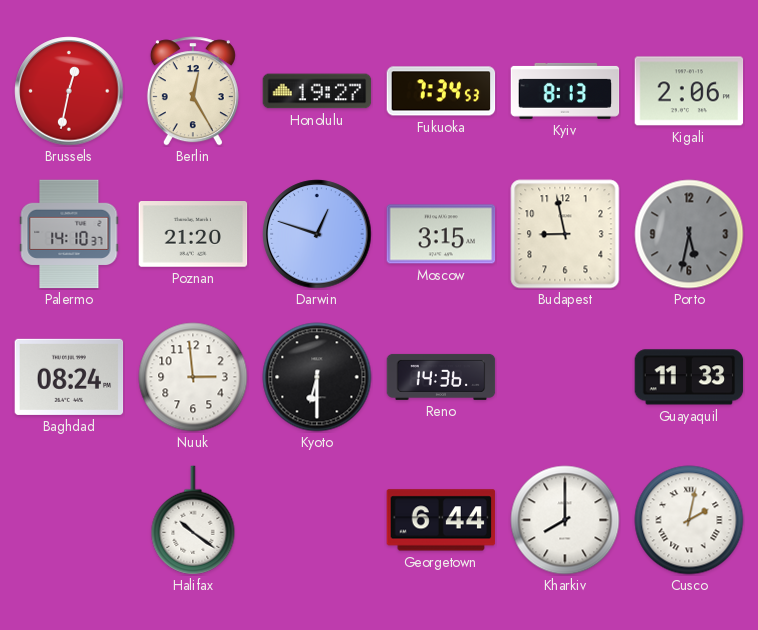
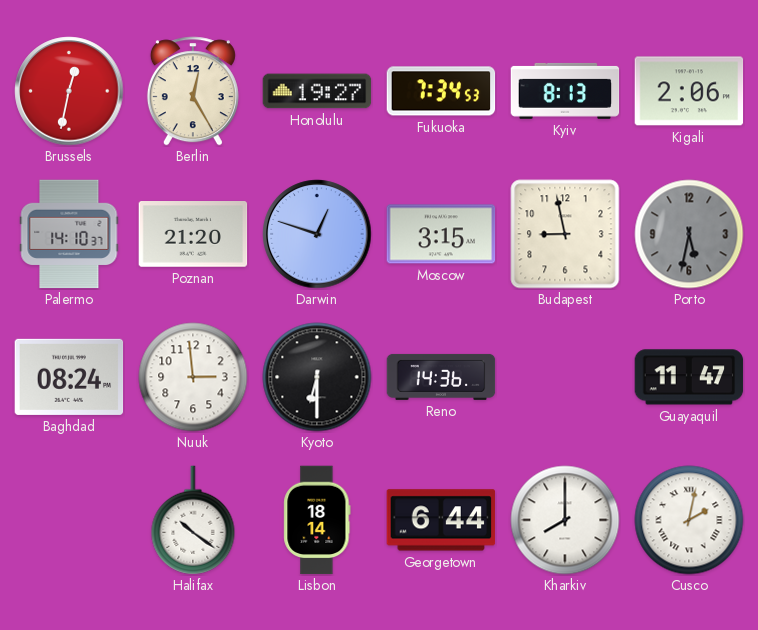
Guayaquil: 11:33 -> 11:47
Lisbon: none -> 18:14
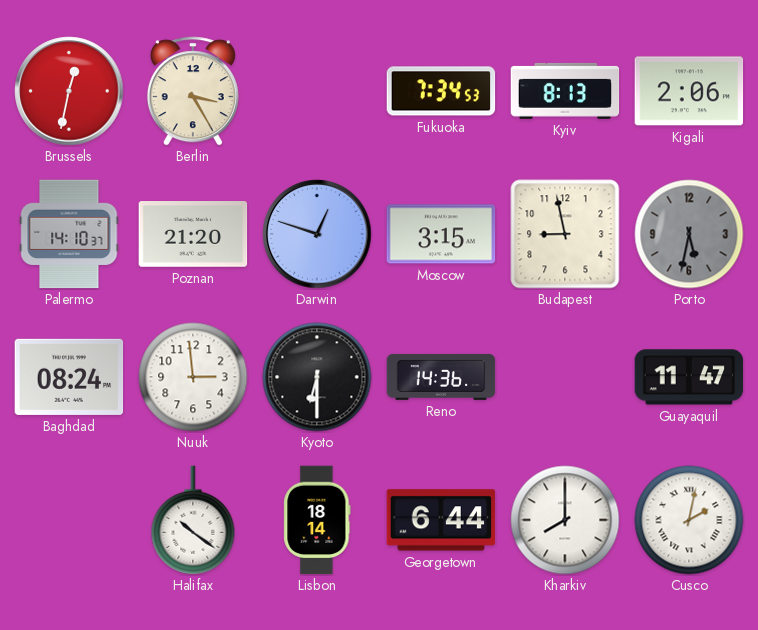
Berlin: 12:25 -> 3:25
Honolulu: 19:27 -> none
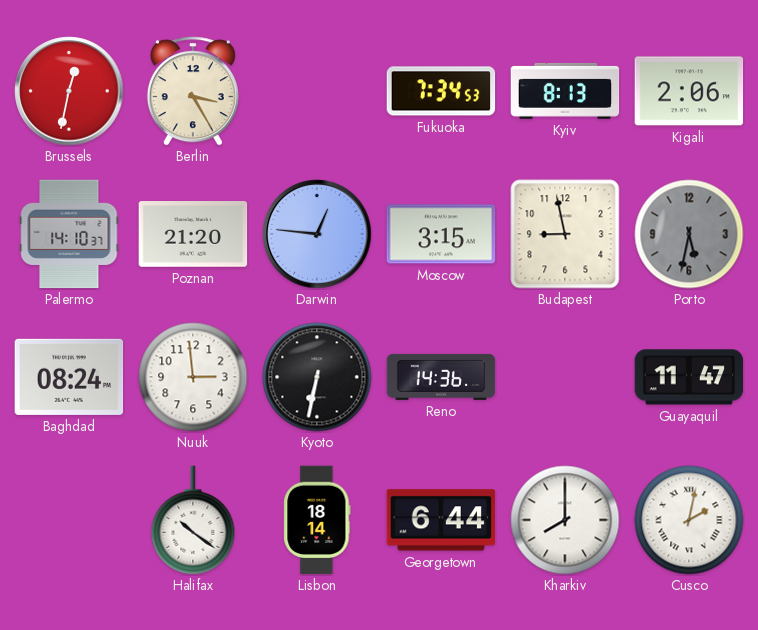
Darwin: 12:48 -> 12:46
Kyoto: 6:30 -> 6:32
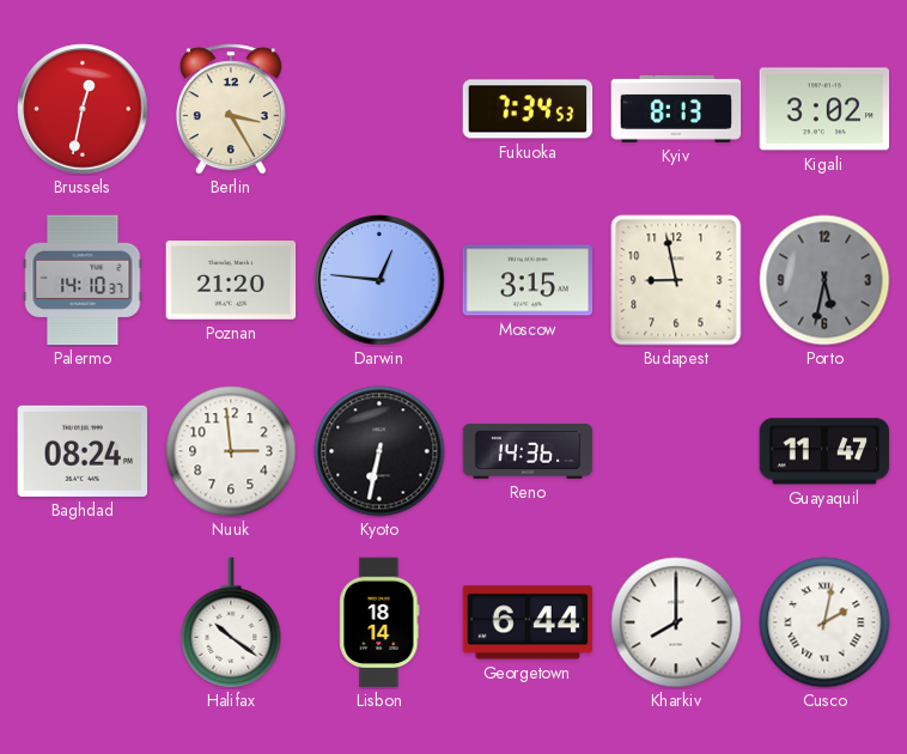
Kigali: 2:06 -> 3:02
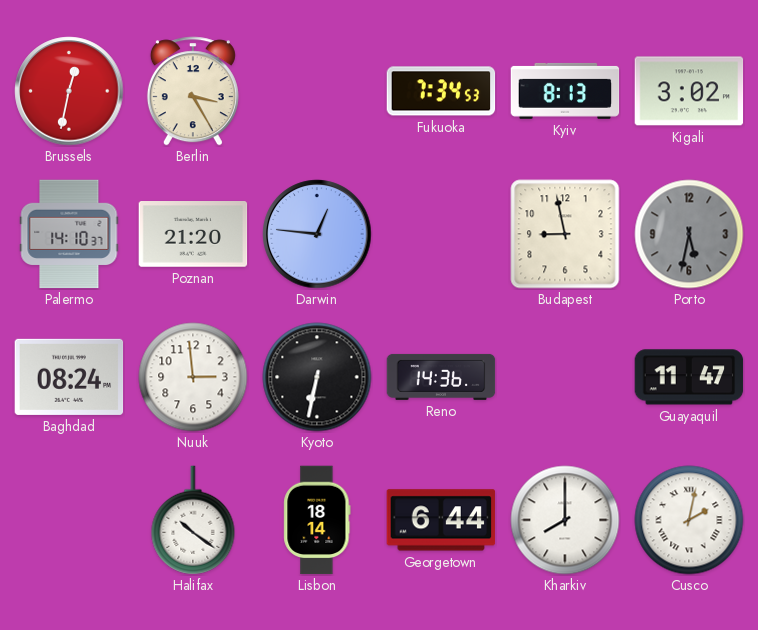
Moscow: 3:15 -> none
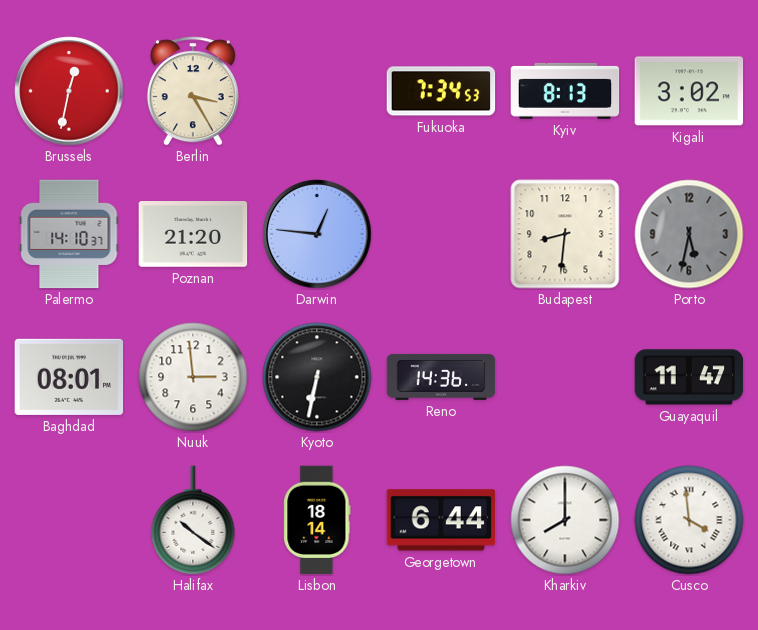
Budapest: 8:58 -> 8:31
Baghdad: 08:24 -> 08:01
Cusco: 2:02 -> 3:59
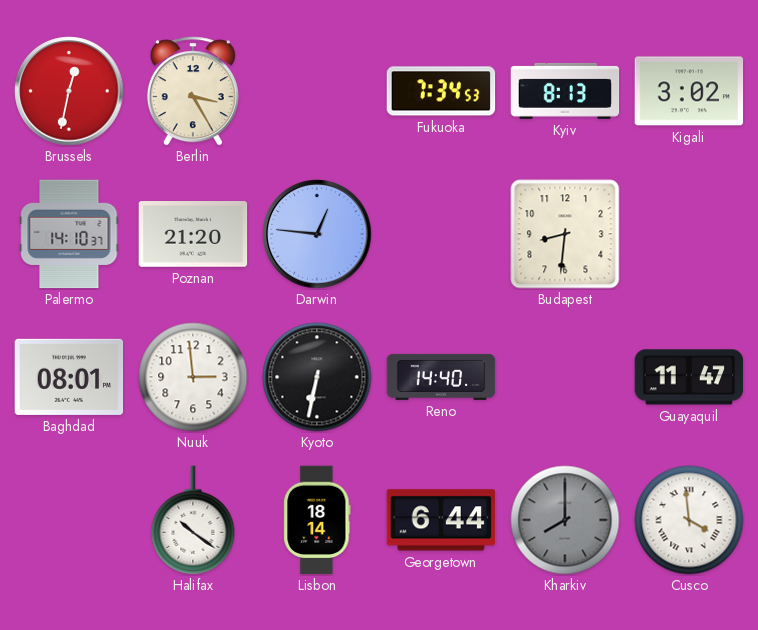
Porto: 5:32 -> none
Reno: 14:36 -> 14:40
Kharkiv dial: white -> grey
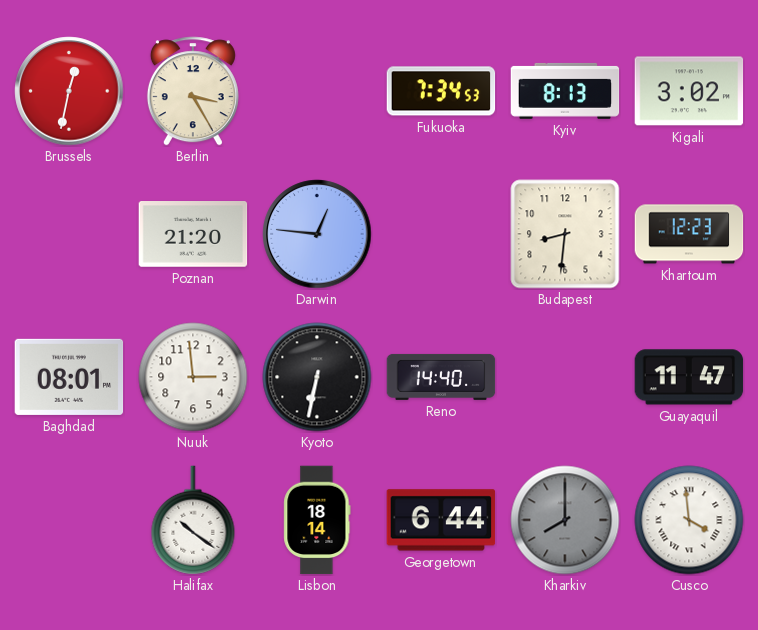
Palermo: 14:10 -> none
Khartoum: none -> 12:23
